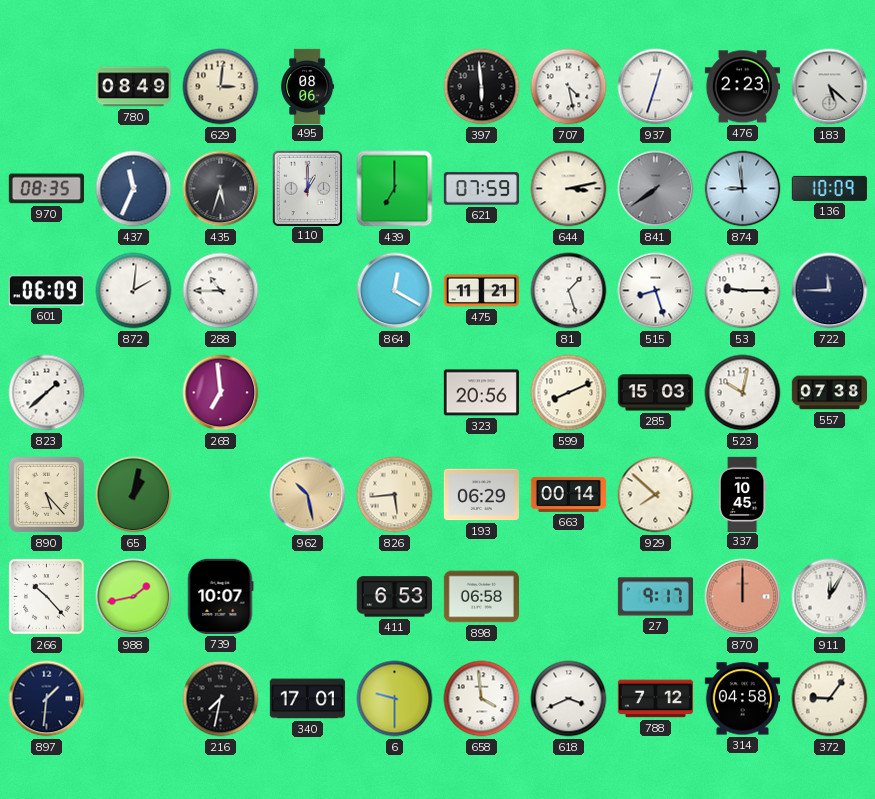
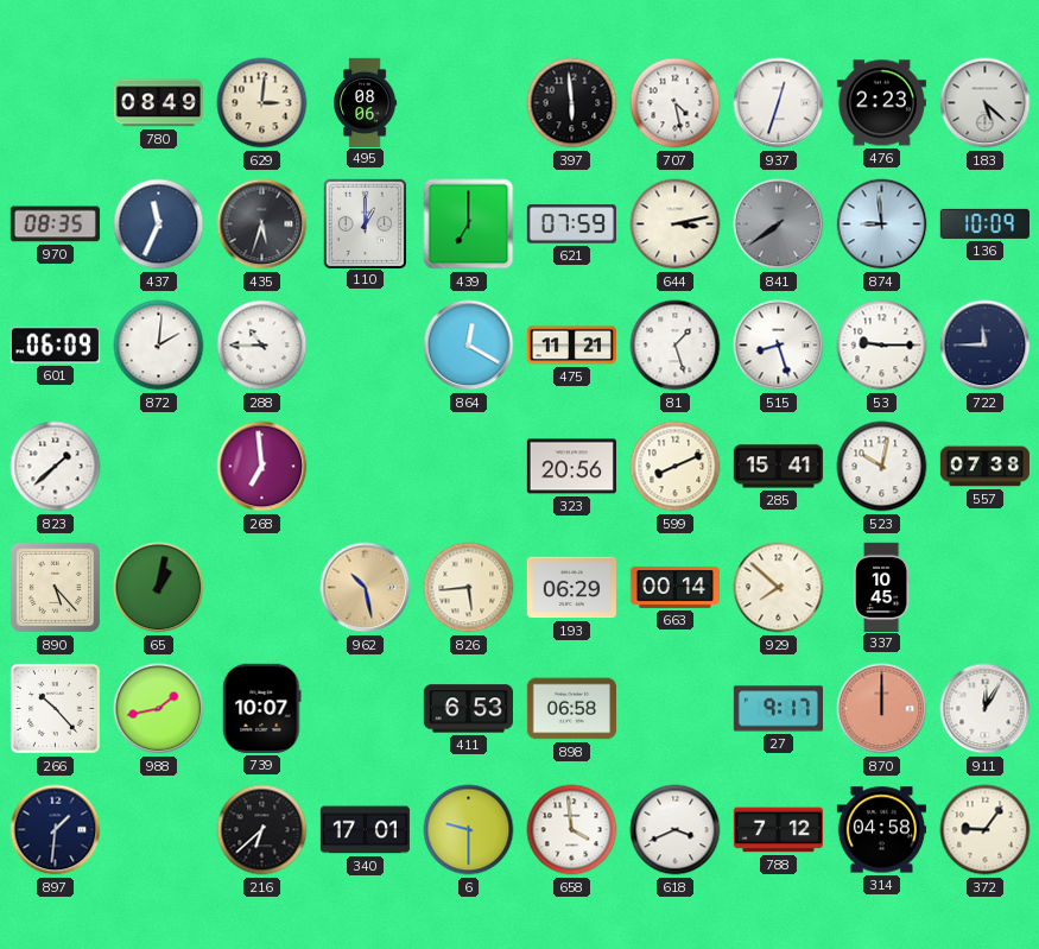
285: 15:03 -> 15:41
216: 7:32 -> 6:38
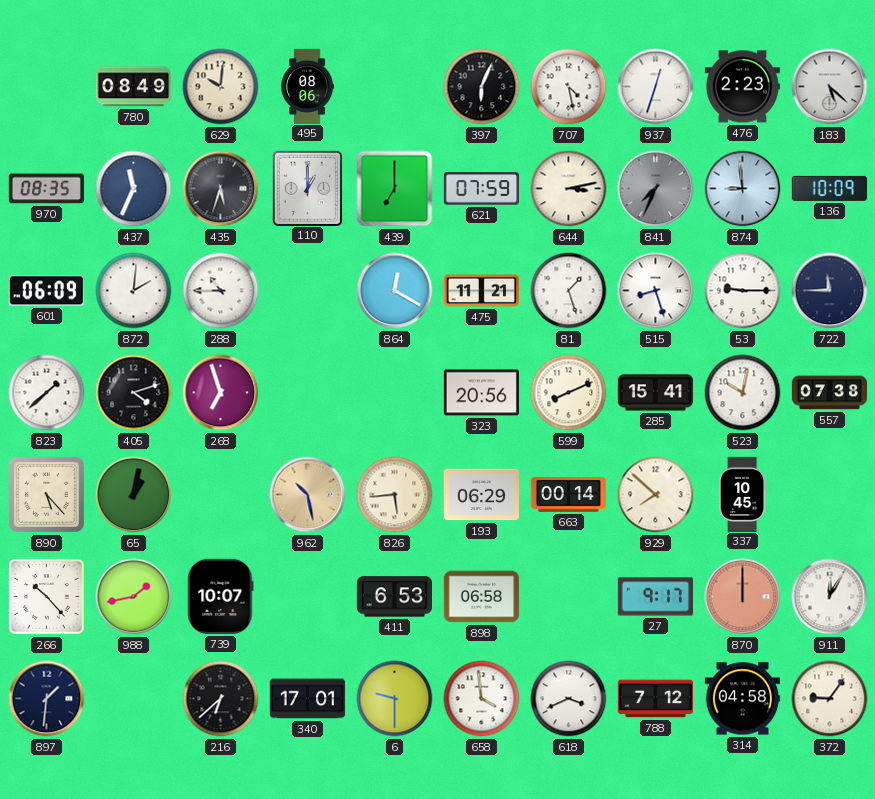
629: 3:01 -> 10:01
397: 5:59 -> 6:04
841: 7:39 -> 7:34
405: none -> 4:12
268: 6:59 -> 6:57
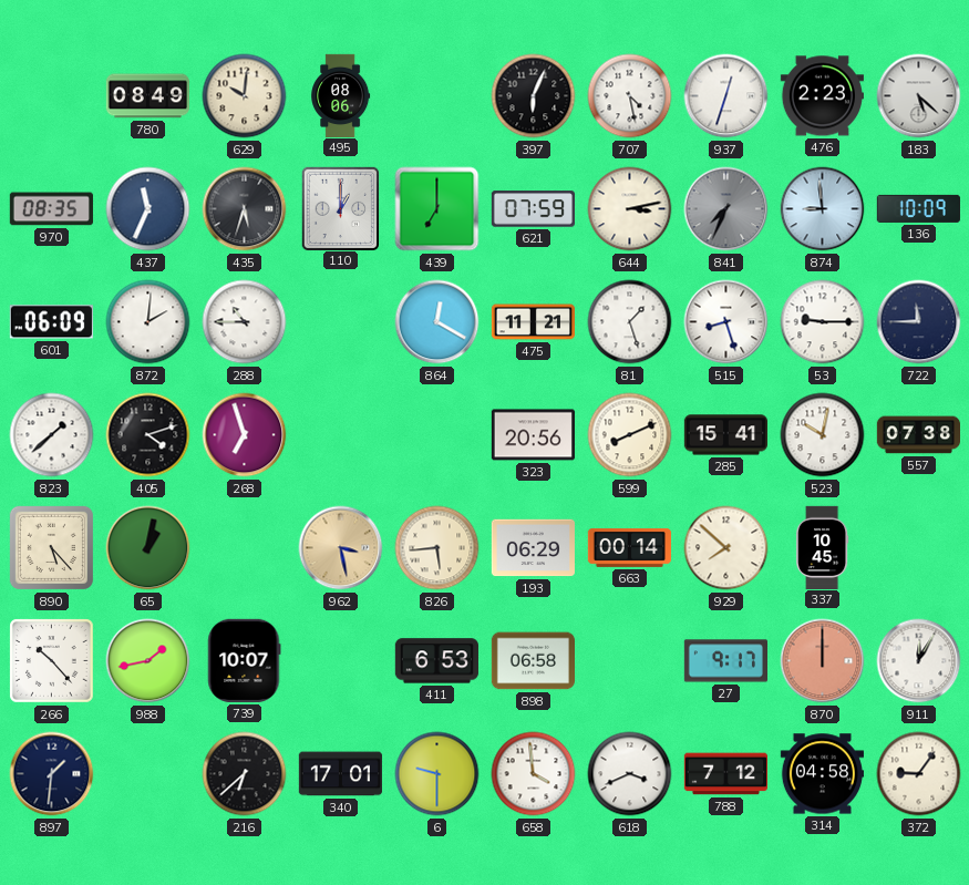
962: 10:28 -> 3:28
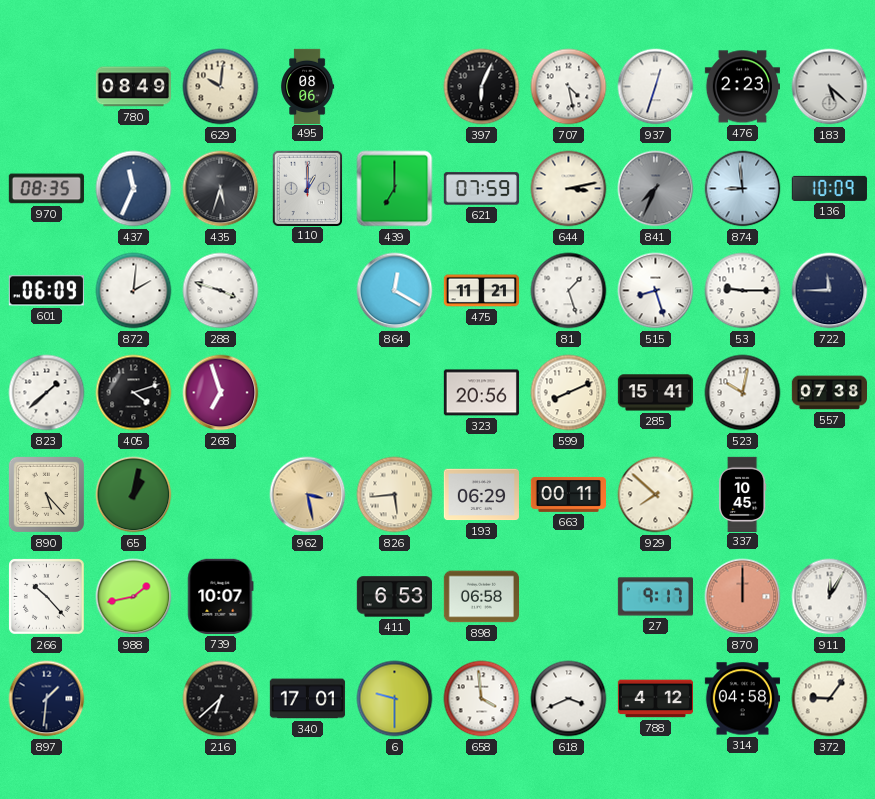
288: 10:45 -> 3:48
663: 00:14 -> 00:11
788: 7:12 -> 4:12
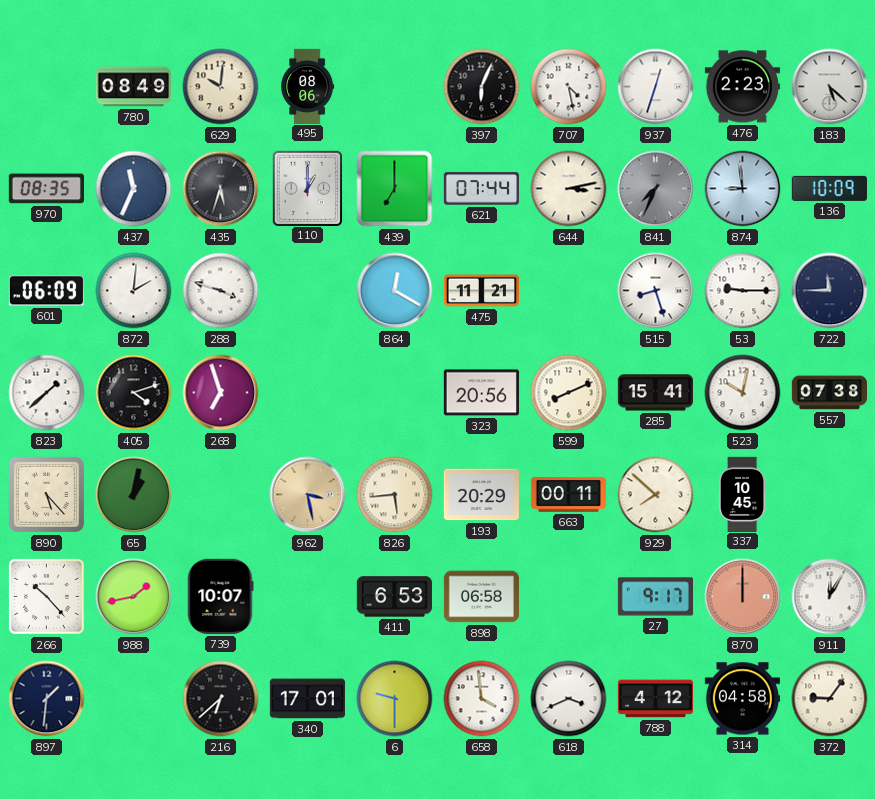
621: 07:59 -> 07:44
81: 1:27 -> none
193: 06:29 -> 20:29
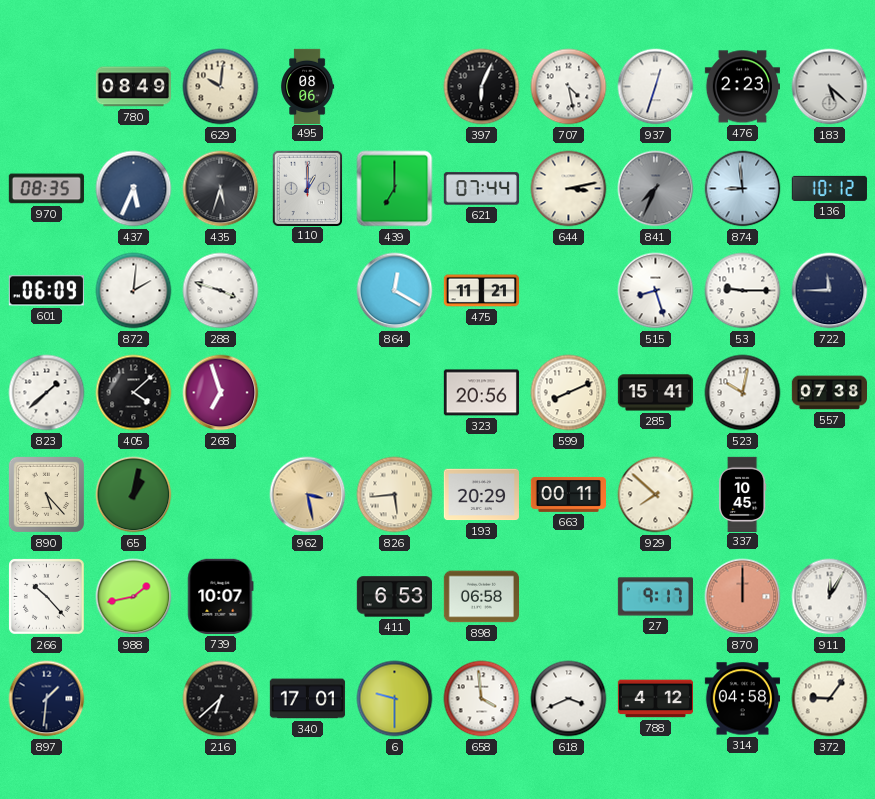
437: 11:34 -> 5:34
136: 10:09 -> 10:12
405: 4:12 -> 4:08
